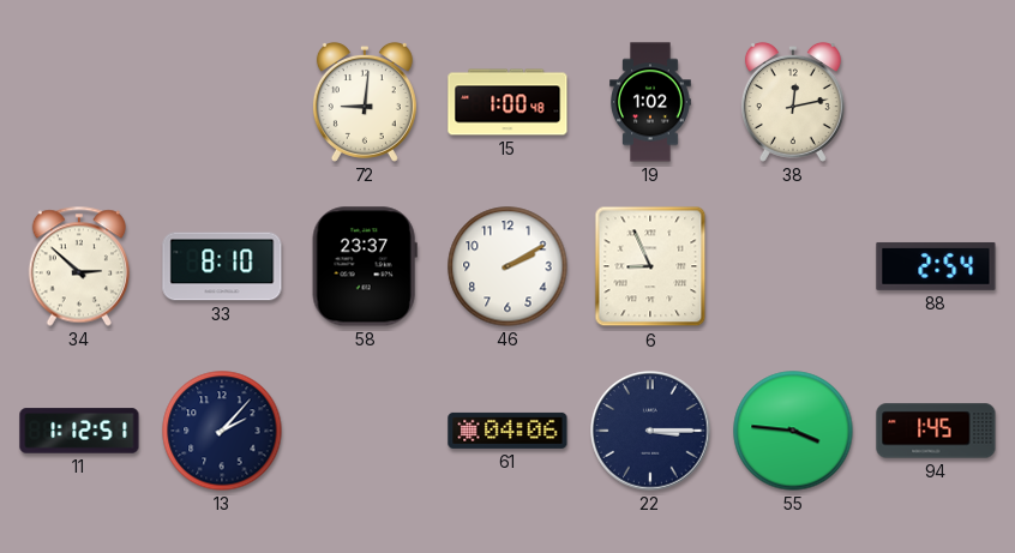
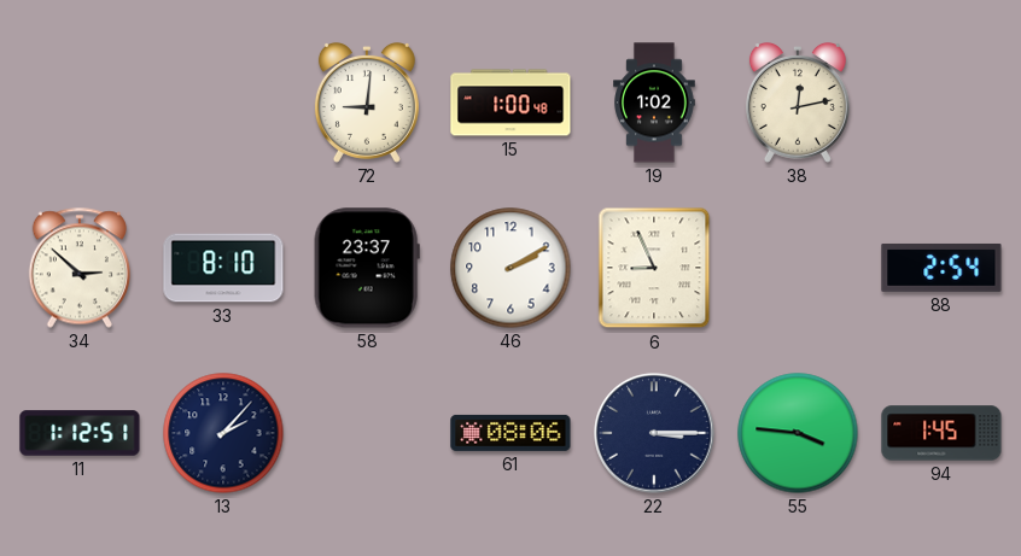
61: 04:06 -> 08:06
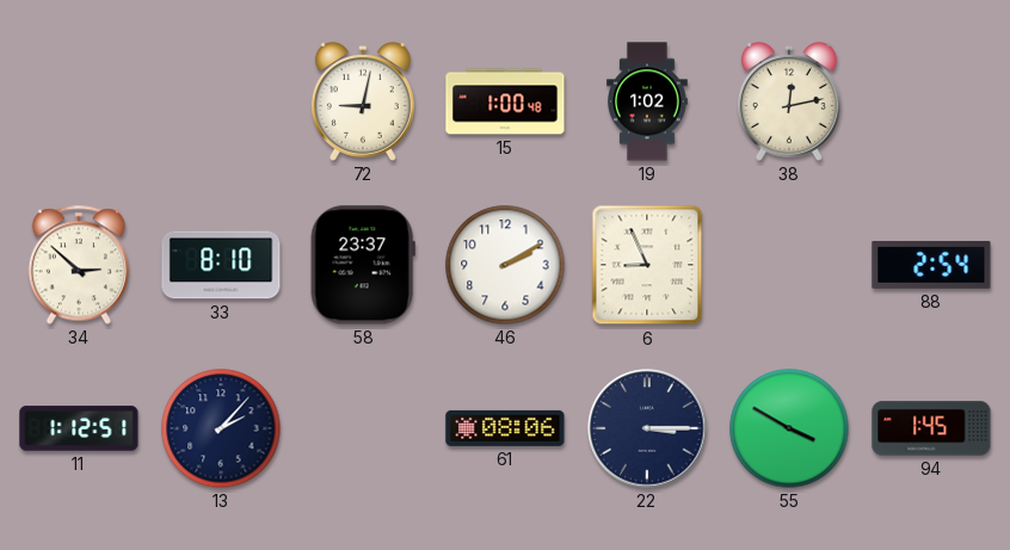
72: 9:01 -> 9:02
55: 3:46 -> 3:50
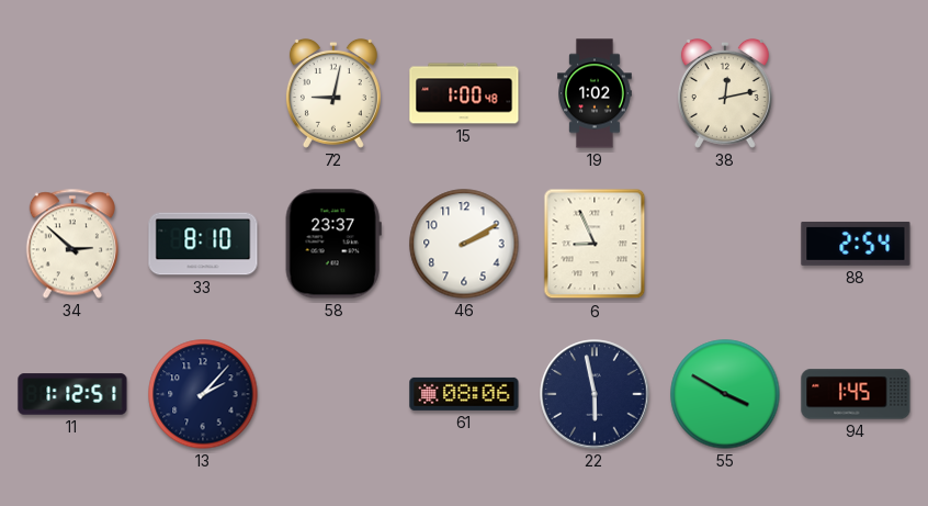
22: 3:15 -> 5:58
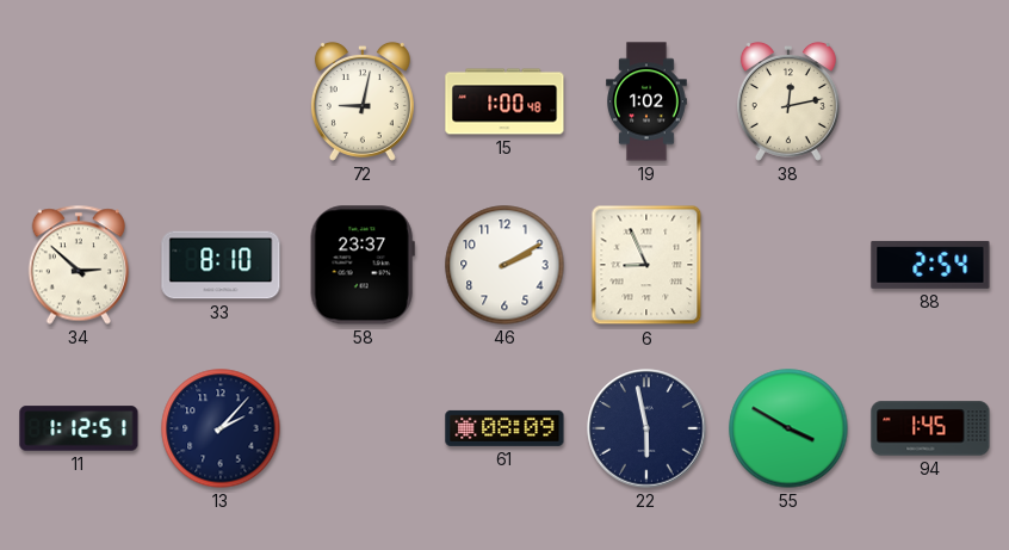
61: 08:06 -> 08:09
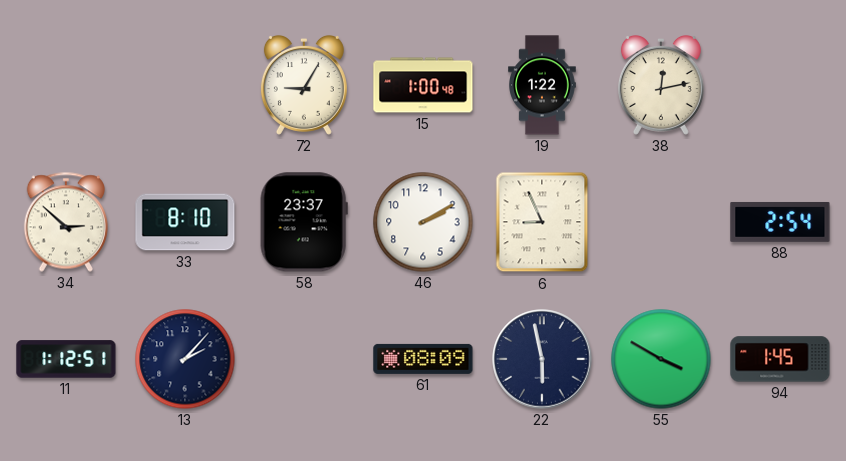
72: 9:02 -> 9:05
19: 1:02 -> 1:22
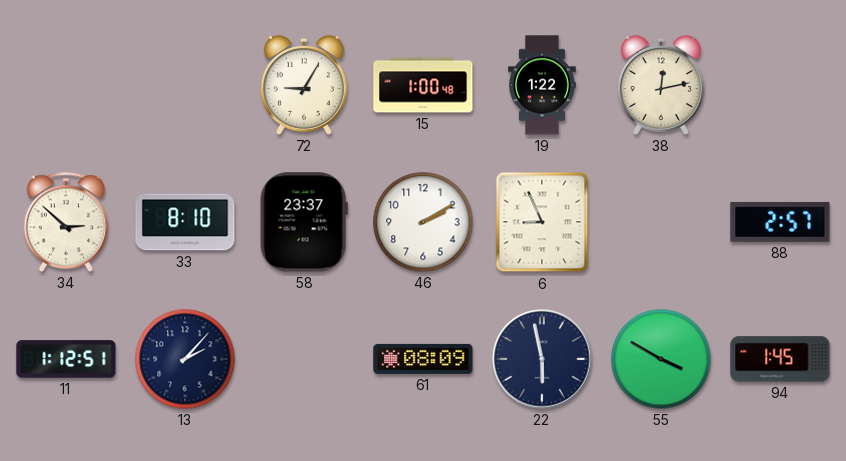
88: 2:54 -> 2:57
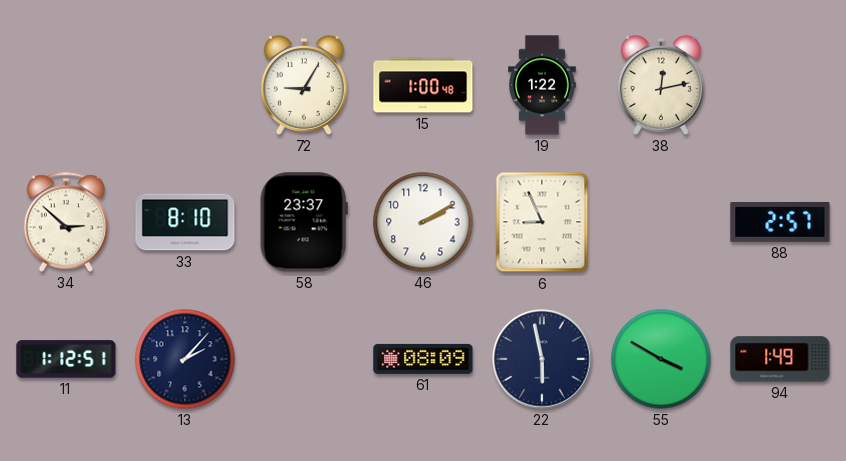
94: 1:45 -> 1:49
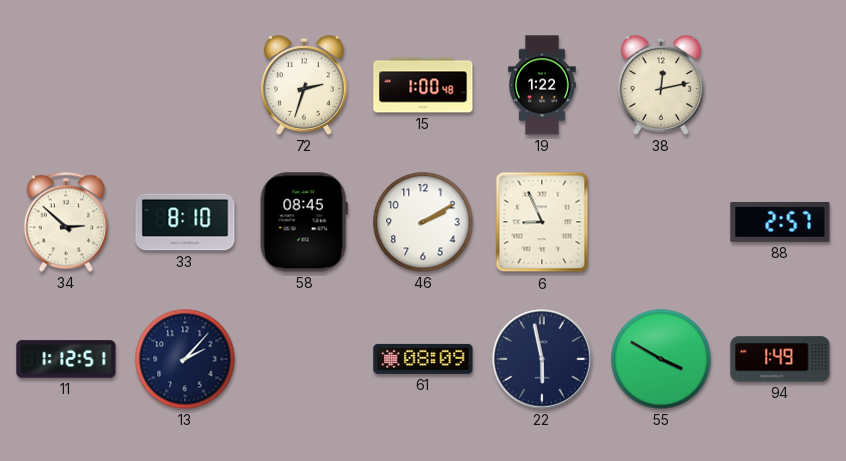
72: 9:05 -> 2:33
58: 23:37 -> 08:45
